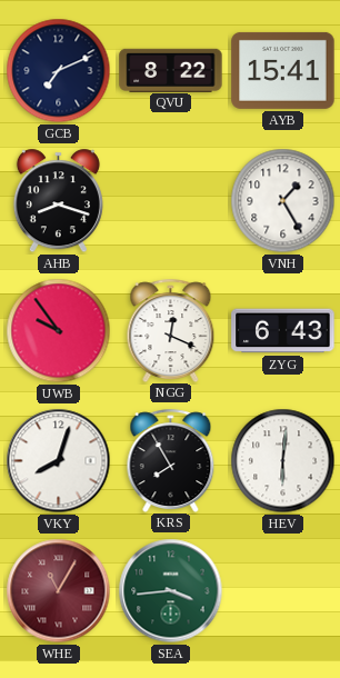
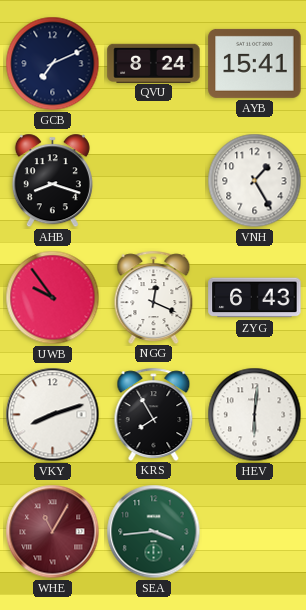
QVU: 8:22 -> 8:24
VKY: 8:03 -> 8:12
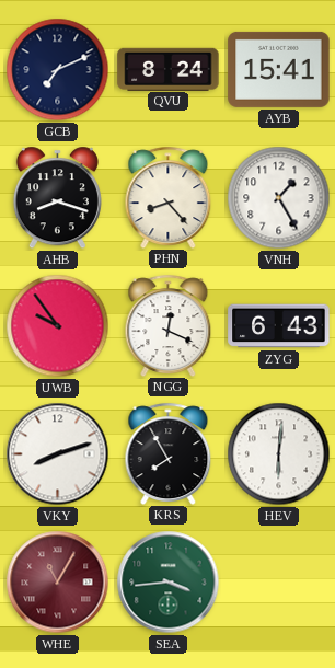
PHN: none -> 8:23
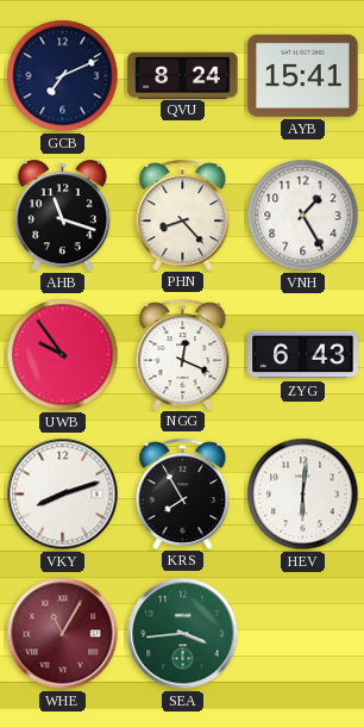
AHB: 8:18 -> 11:18
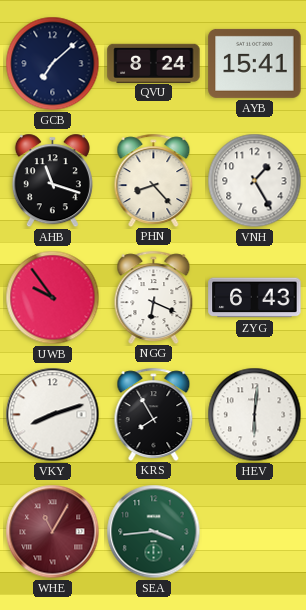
GCB: 7:11 -> 7:08
NGG: 12:19 -> 6:19
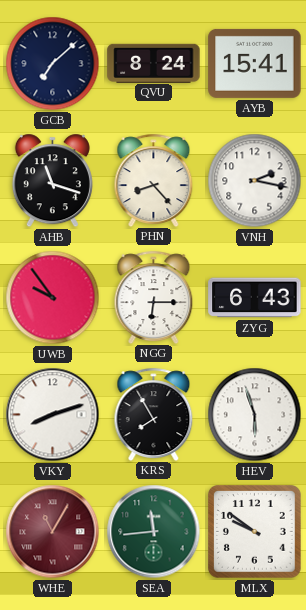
VNH: 1:25 -> 2:17
NGG: 6:19 -> 6:15
HEV: 6:01 -> 5:57
SEA: 3:44 -> 11:44
MLX: none -> 9:51
